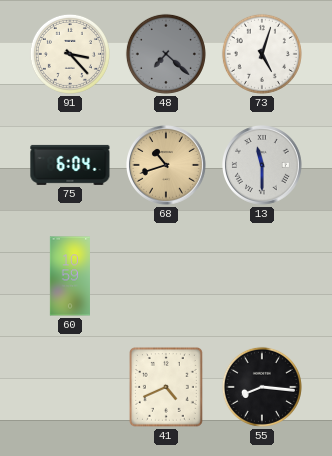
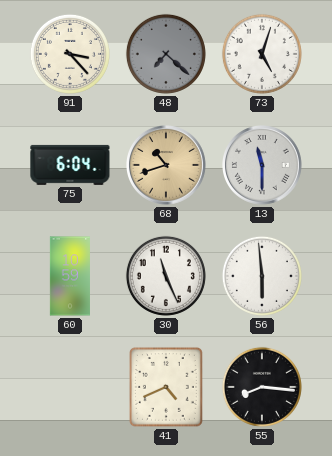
30: none -> 11:26
56: none -> 5:59
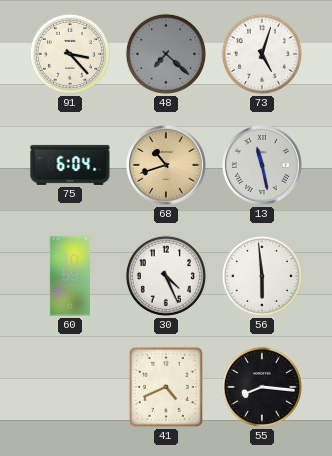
13: 11:30 -> 11:28
30: 11:26 -> 4:26
